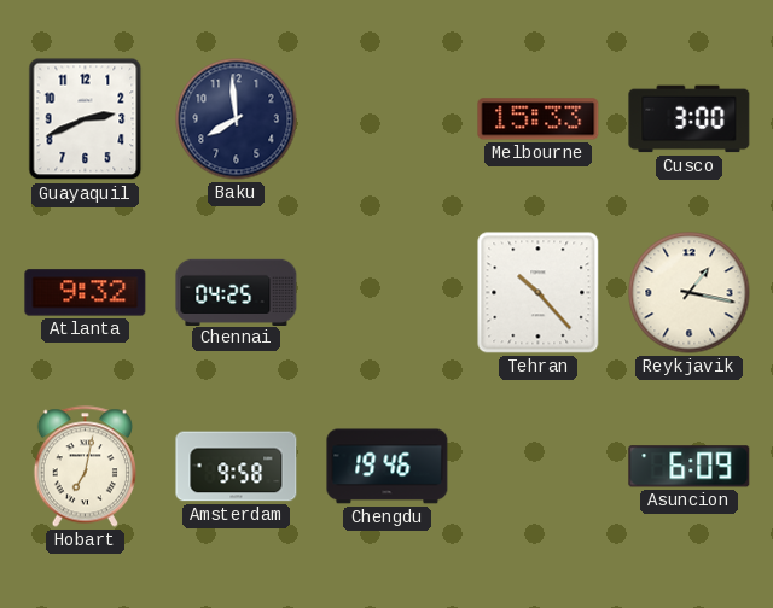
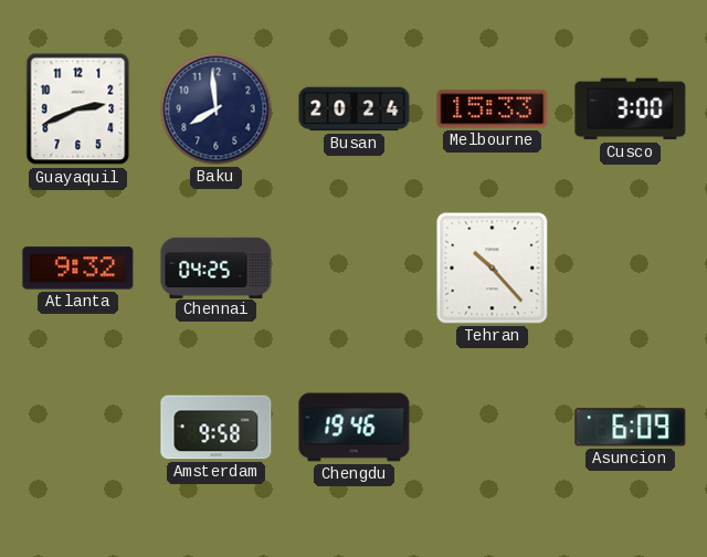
Busan: none -> 20:24
Reykjavik: 1:17 -> none
Hobart: 7:02 -> none
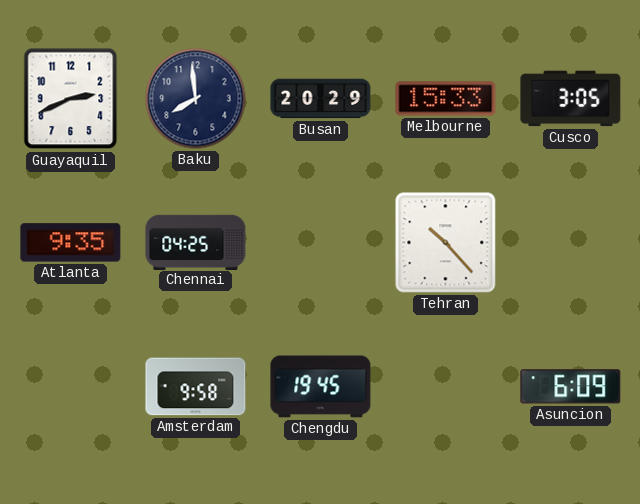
Busan: 20:24 -> 20:29
Cusco: 3:00 -> 3:05
Atlanta: 9:32 -> 9:35
Chengdu: 19:46 -> 19:45
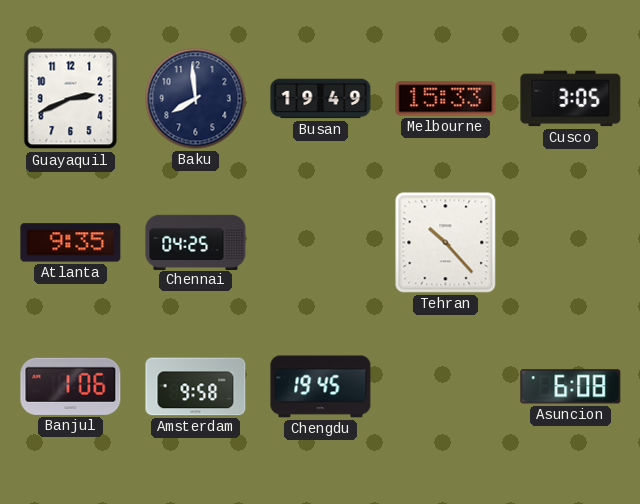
Busan: 20:29 -> 19:49
Banjul: none -> 1:06
Asuncion: 6:09 -> 6:08
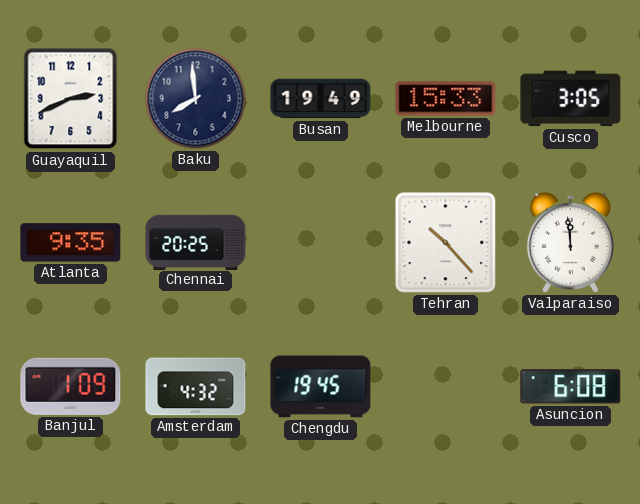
Chennai: 04:25 -> 20:25
Valparaiso: none -> 11:59
Banjul: 1:06 -> 1:09
Amsterdam: 9:58 -> 4:32
